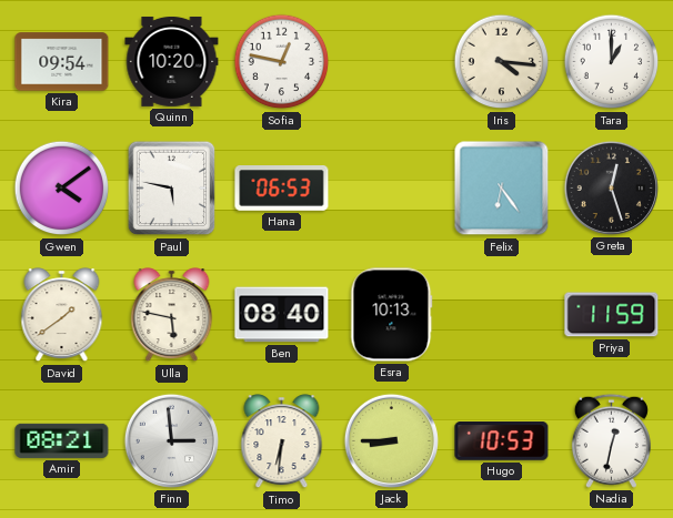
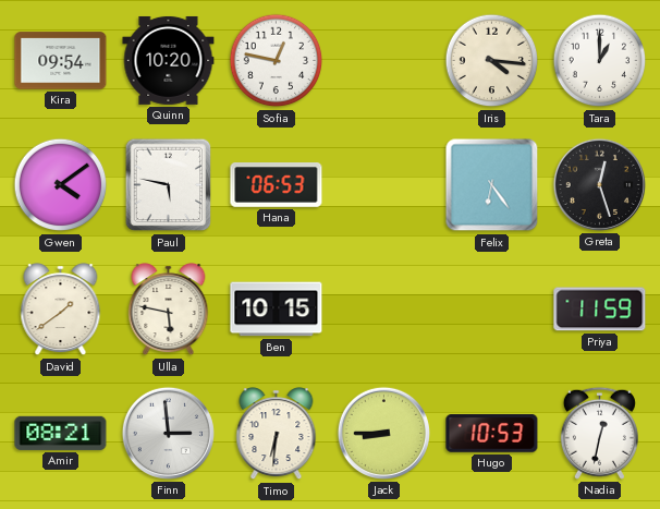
Ben: 08:40 -> 10:15
Esra: 10:13 -> none
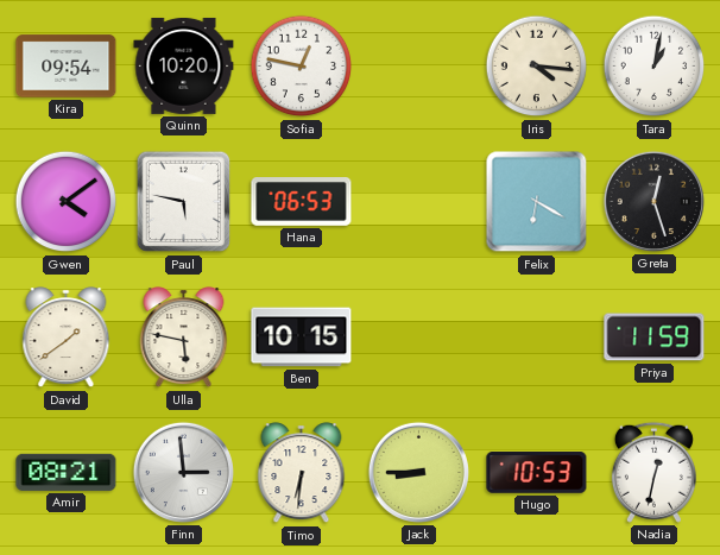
Tara: 1:00 -> 1:02
Felix: 6:24 -> 6:20
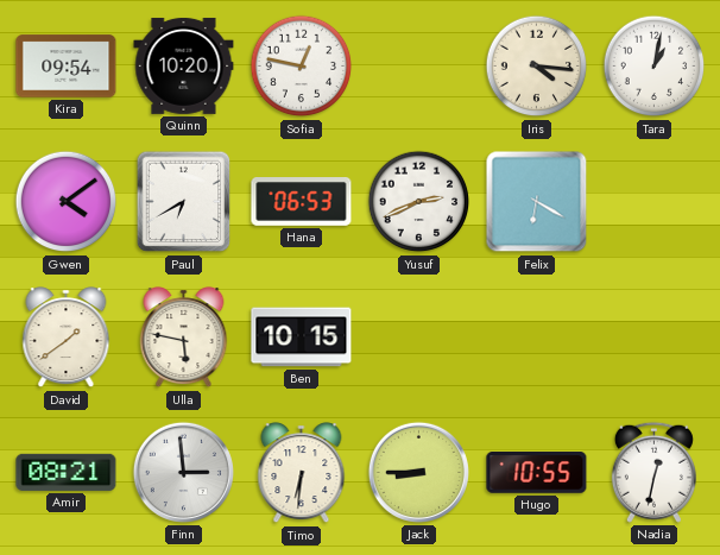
Paul: 5:47 -> 6:40
Yusuf: none -> 2:41
Greta: 12:27 -> none
Priya: 11:59 -> none
Hugo: 10:53 -> 10:55
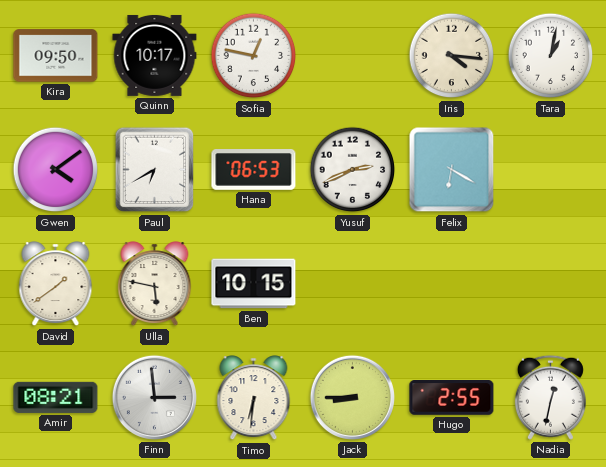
Kira: 09:54 -> 09:50
Quinn: 10:20 -> 10:17
Hugo: 10:55 -> 2:55
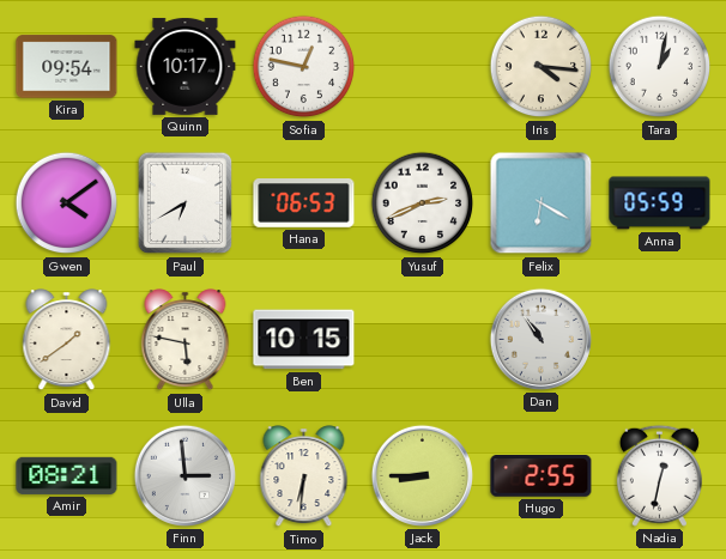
Kira: 09:50 -> 09:54
Anna: none -> 05:59
Dan: none -> 10:54
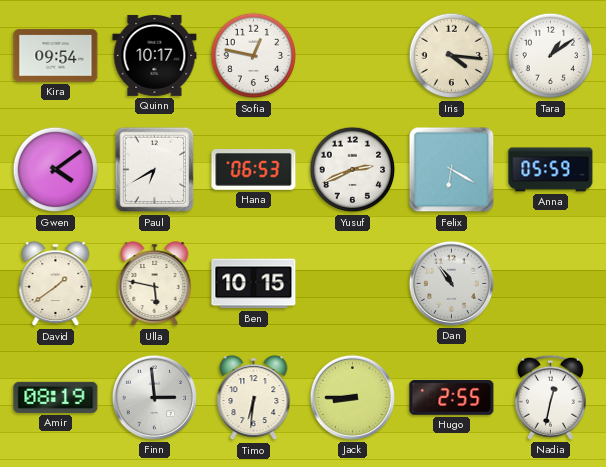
Tara: 1:02 -> 1:09
Amir: 08:21 -> 08:19
